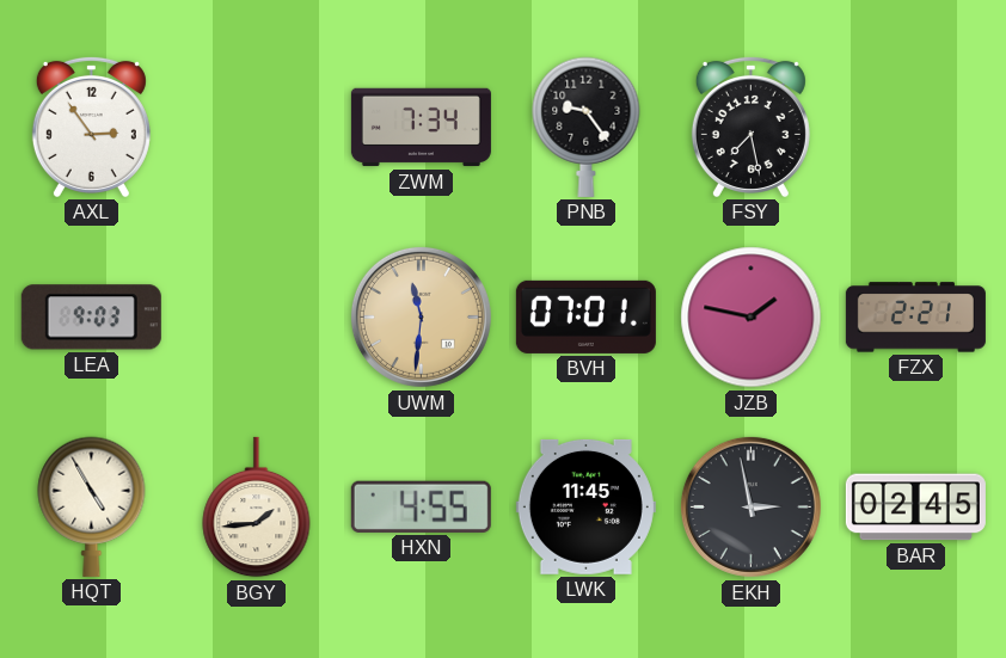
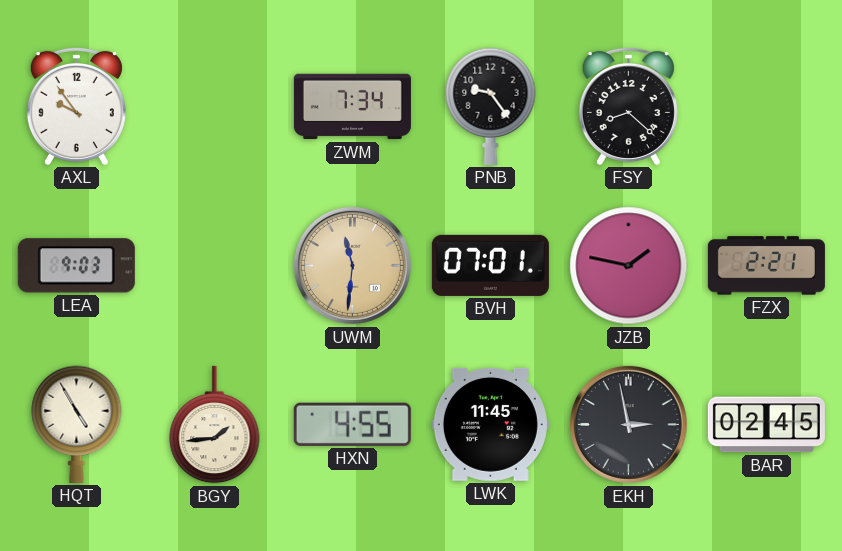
AXL: 2:54 -> 9:54
FSY: 7:28 -> 8:22
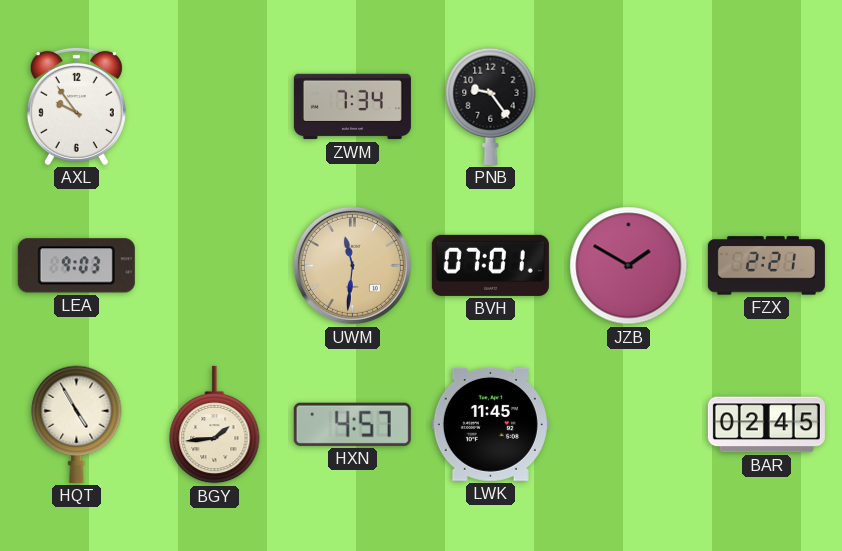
FSY: 8:22 -> none
JZB: 1:47 -> 1:50
HXN: 4:55 -> 4:57
EKH: 2:58 -> none
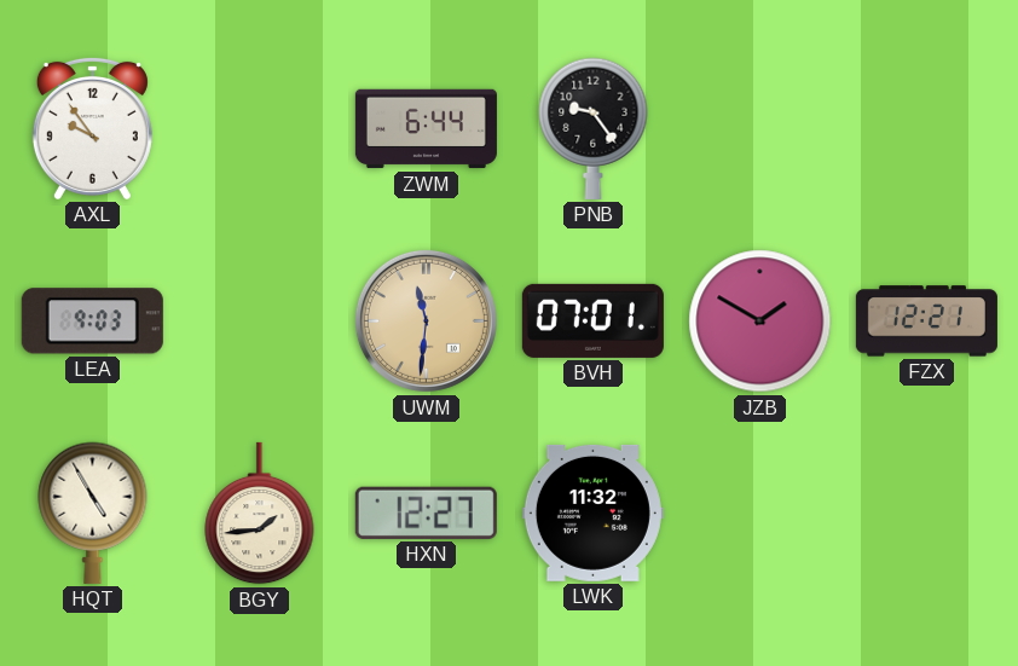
ZWM: 7:34 -> 6:44
FZX: 2:21 -> 12:21
HXN: 4:57 -> 12:27
LWK: 11:45 -> 11:32
BAR: 02:45 -> none
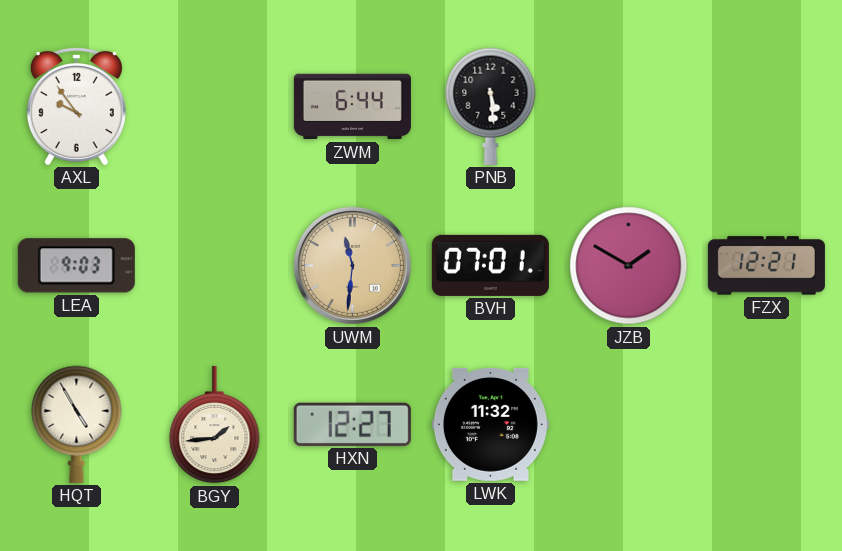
PNB: 9:24 -> 5:29
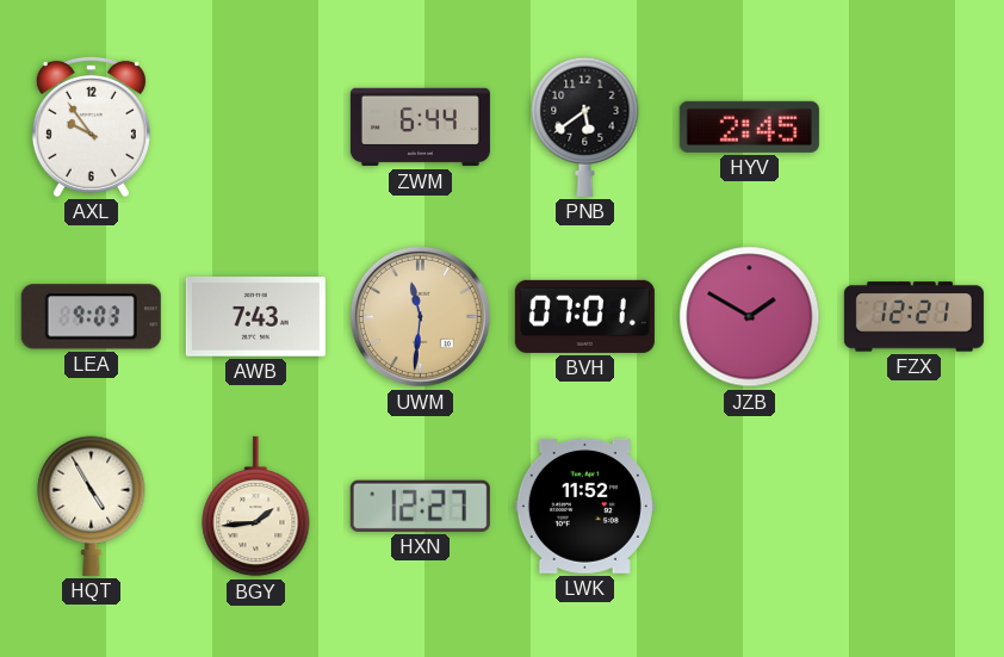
PNB: 5:29 -> 5:39
HYV: none -> 2:45
AWB: none -> 7:43
LWK: 11:32 -> 11:52
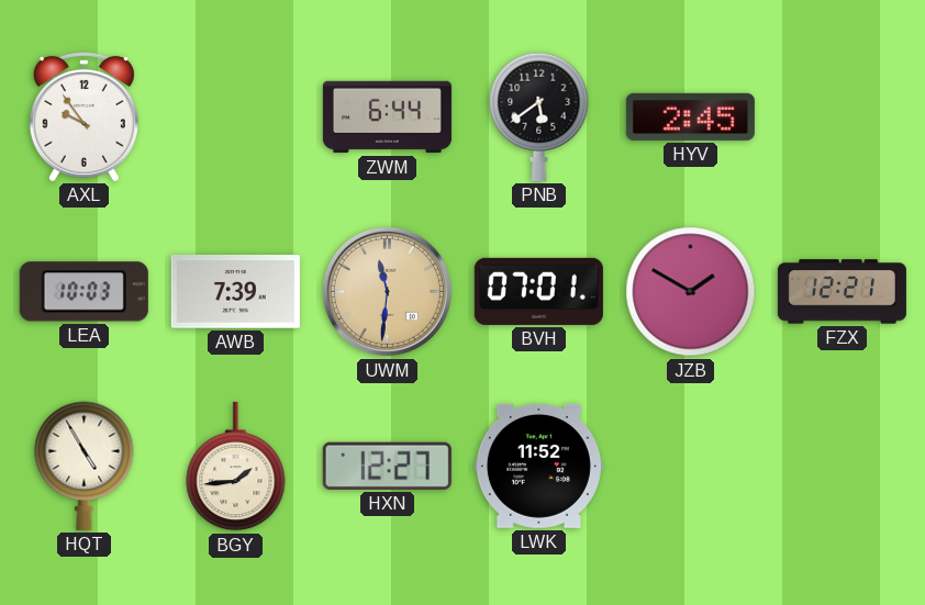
LEA: 9:03 -> 10:03
AWB: 7:43 -> 7:39
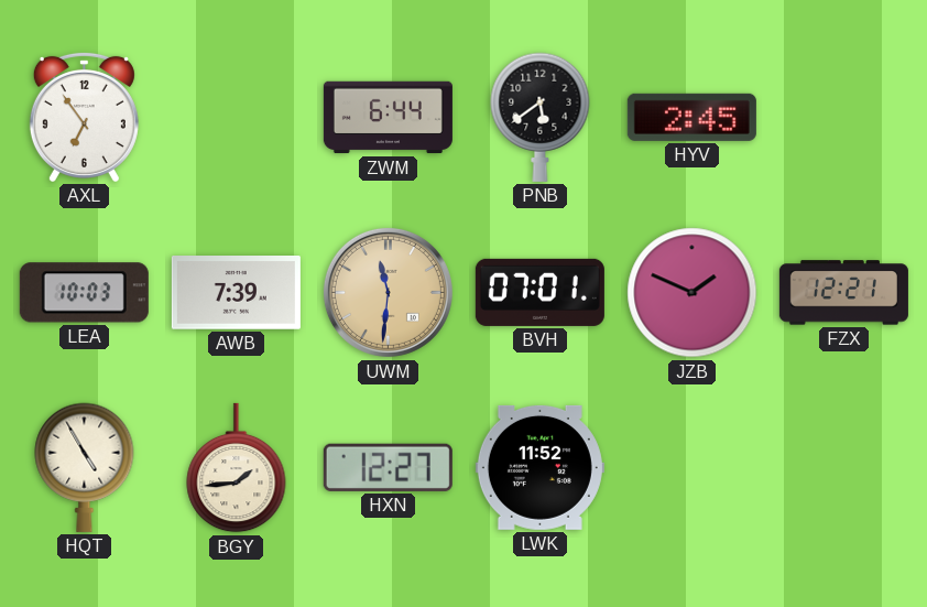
AXL: 9:54 -> 6:54
JZB: 1:50 -> 1:49
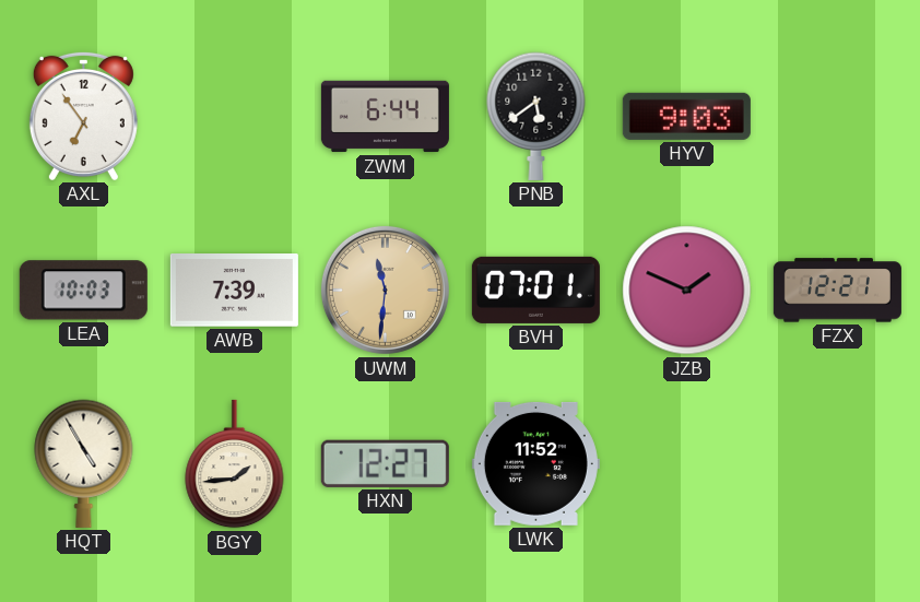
HYV: 2:45 -> 9:03
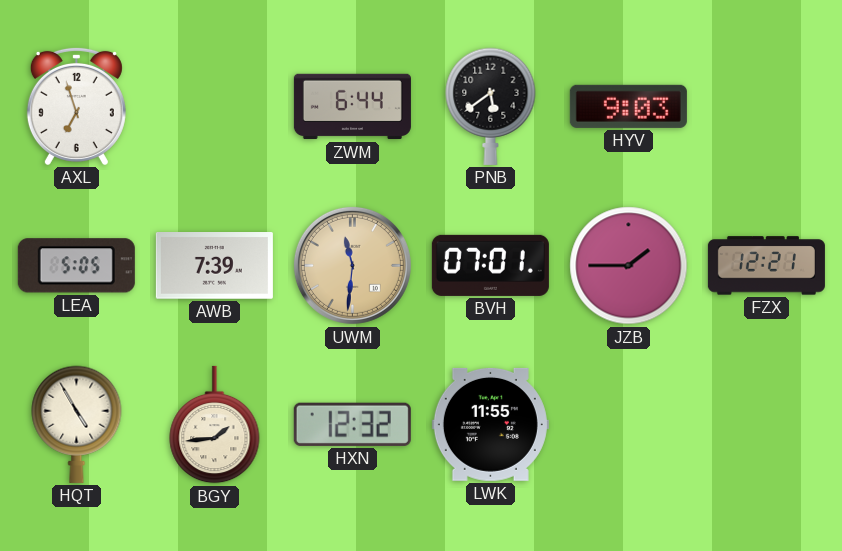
AXL: 6:54 -> 6:57
LEA: 10:03 -> 5:05
JZB: 1:49 -> 1:45
HXN: 12:27 -> 12:32
LWK: 11:52 -> 11:55
